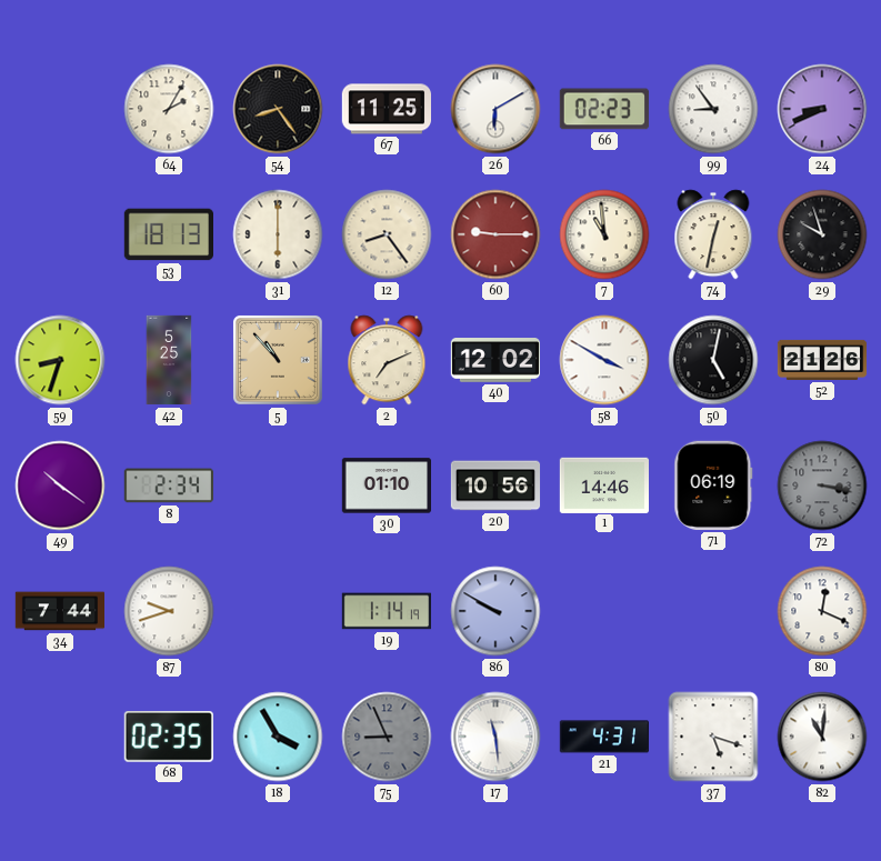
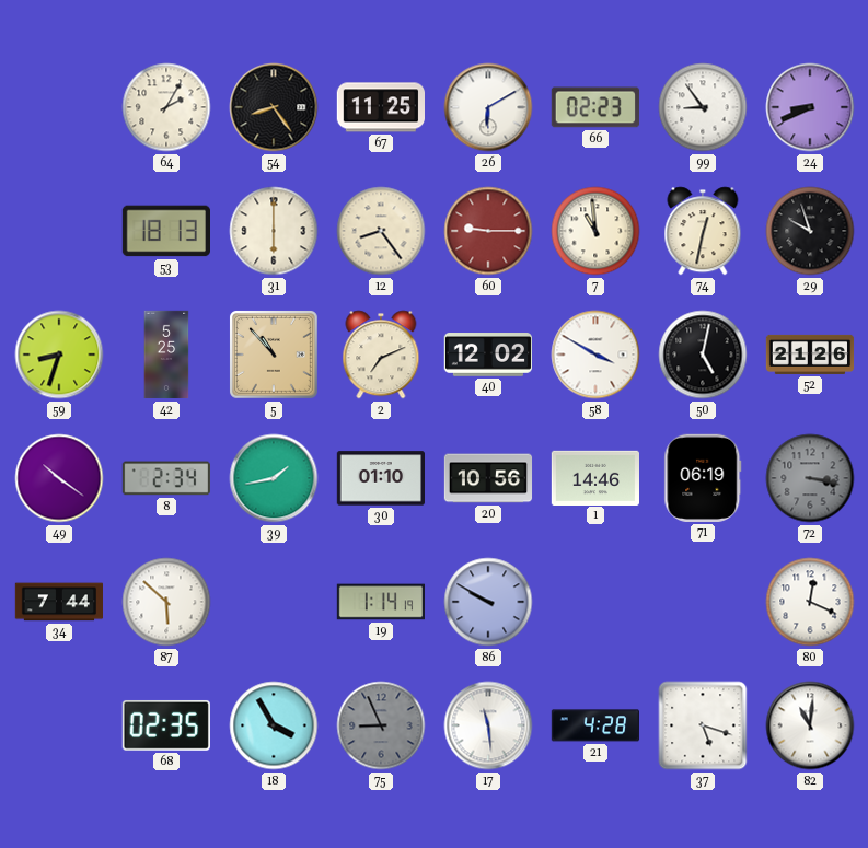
39: none -> 1:43
87: 9:42 -> 5:52
21: 4:31 -> 4:28
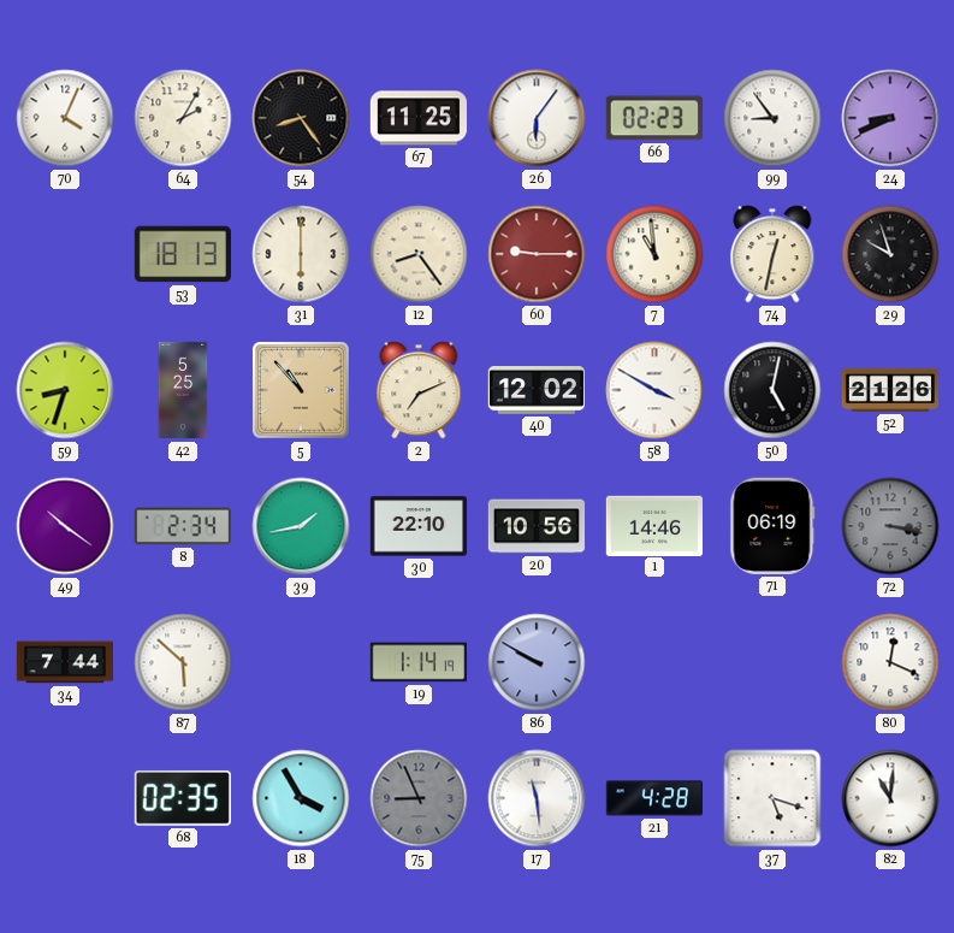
70: none -> 4:04
26: 6:10 -> 6:06
30: 01:10 -> 22:10
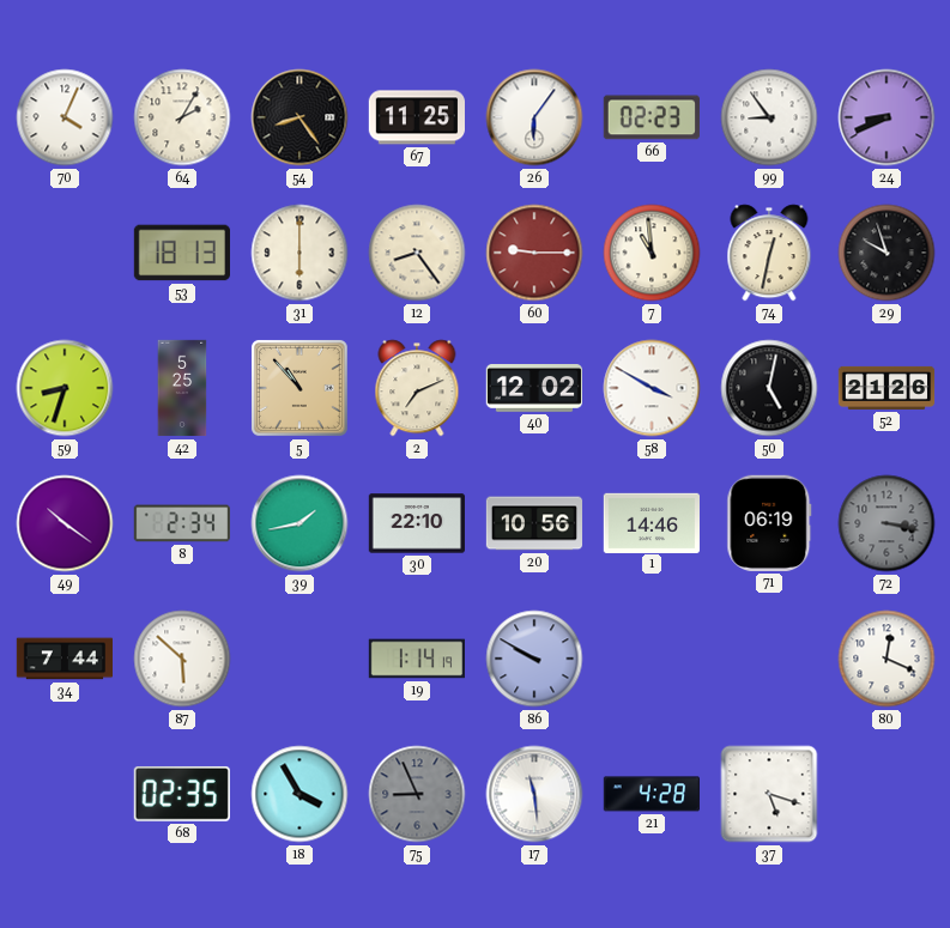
82: 11:01 -> none
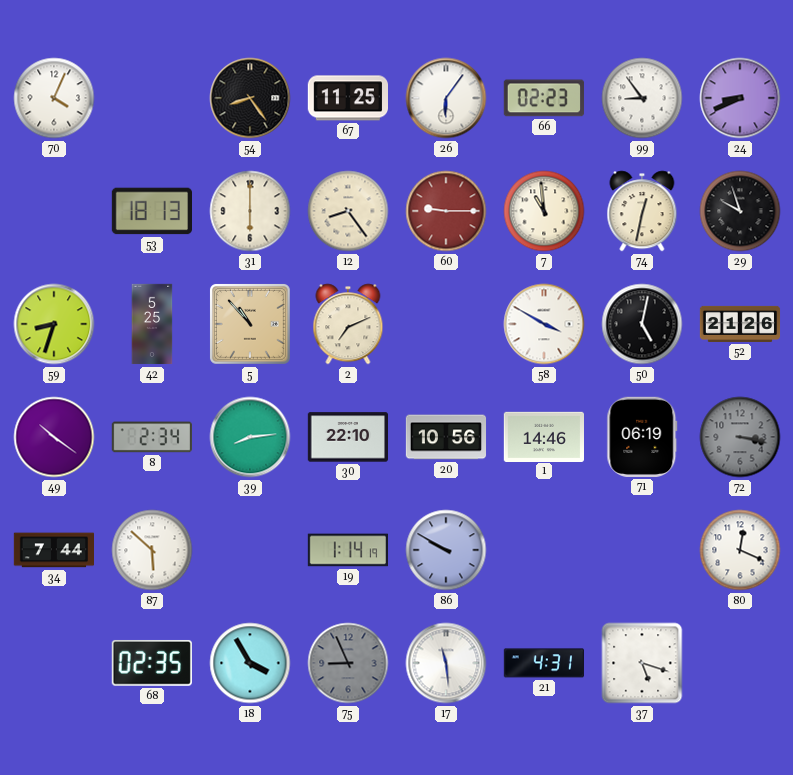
64: 2:05 -> none
40: 12:02 -> none
39: 1:43 -> 8:14
21: 4:28 -> 4:31
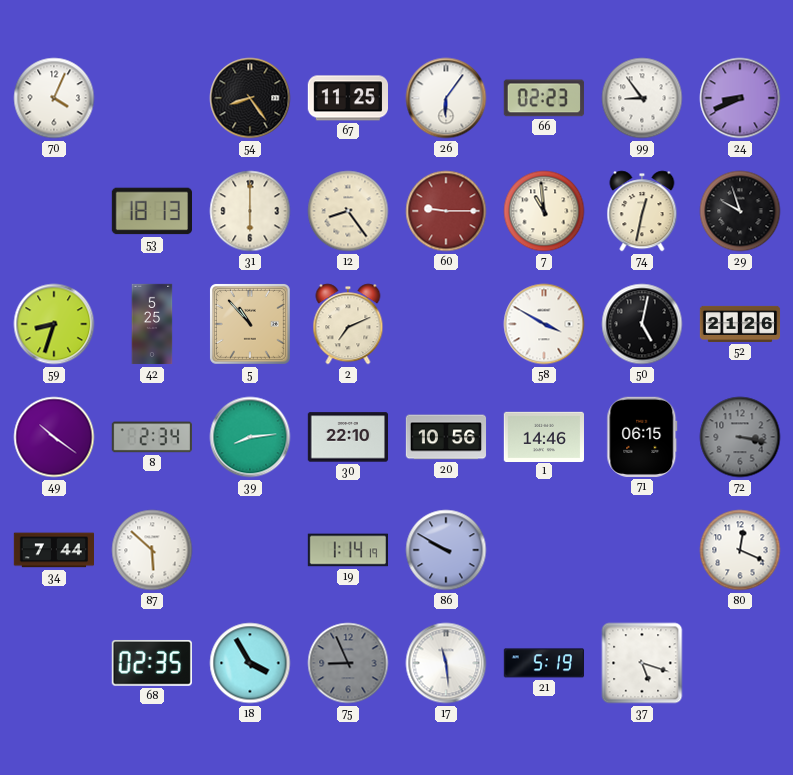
71: 06:19 -> 06:15
21: 4:31 -> 5:19
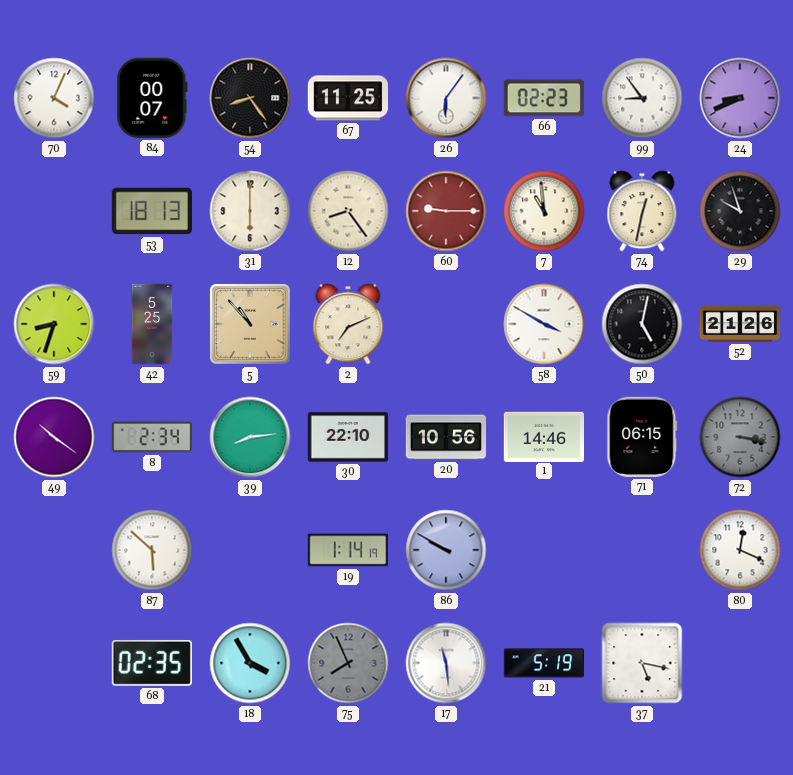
84: none -> 00:07
34: 7:44 -> none
75: 8:56 -> 7:56
37: 5:18 -> 5:17
